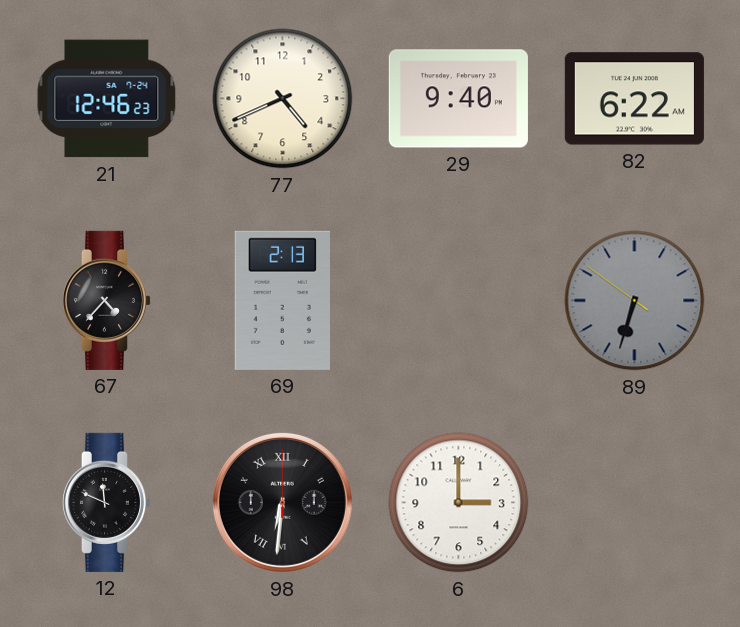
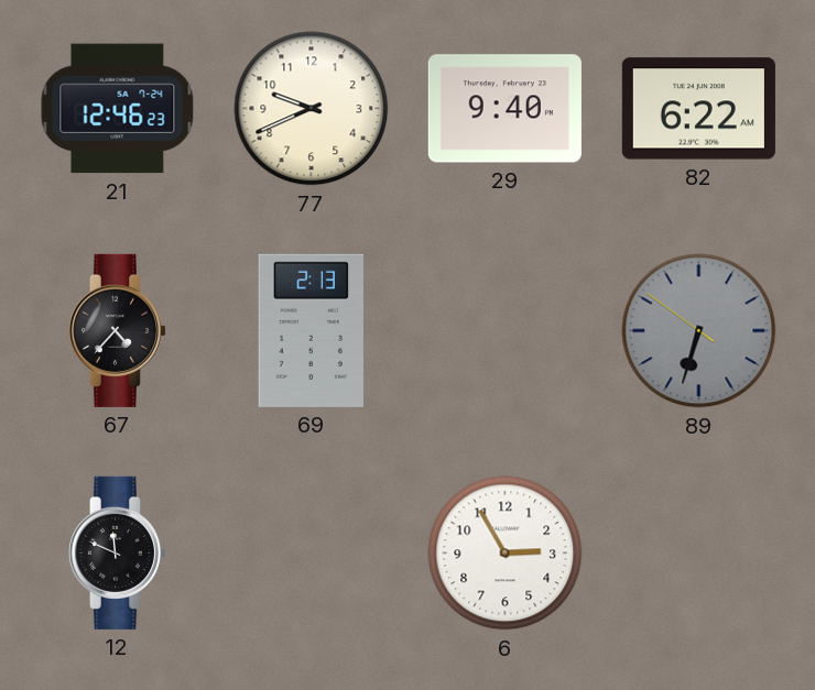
77: 4:41 -> 9:41
98: 6:31 -> none
6: 3:00 -> 2:55
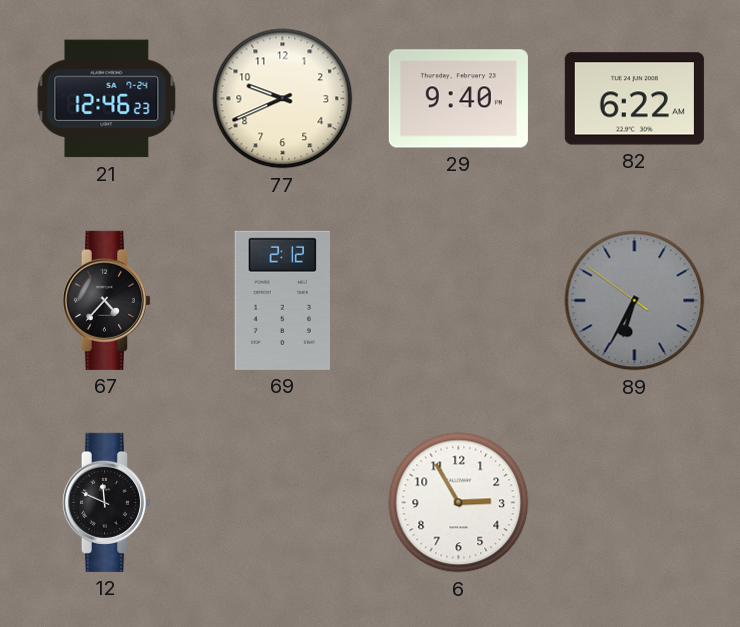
69: 2:13 -> 2:12
89: 6:32 -> 6:34
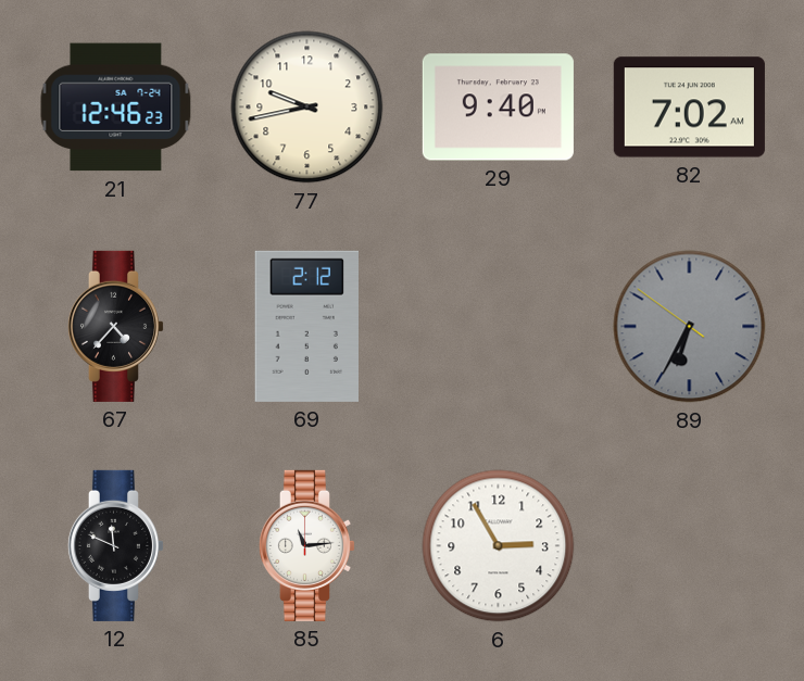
77: 9:41 -> 9:43
82: 6:22 -> 7:02
85: none -> 11:14
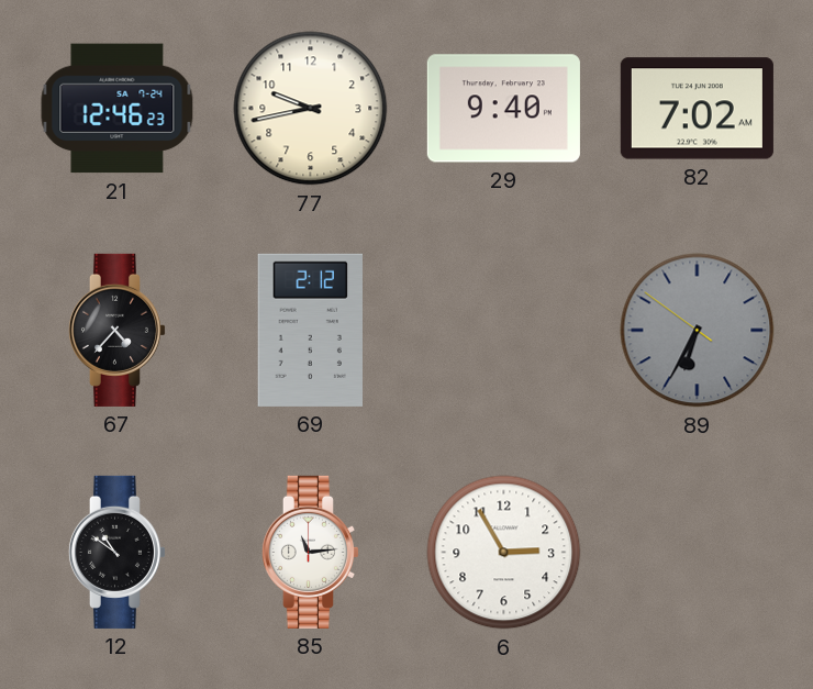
12: 11:49 -> 10:51
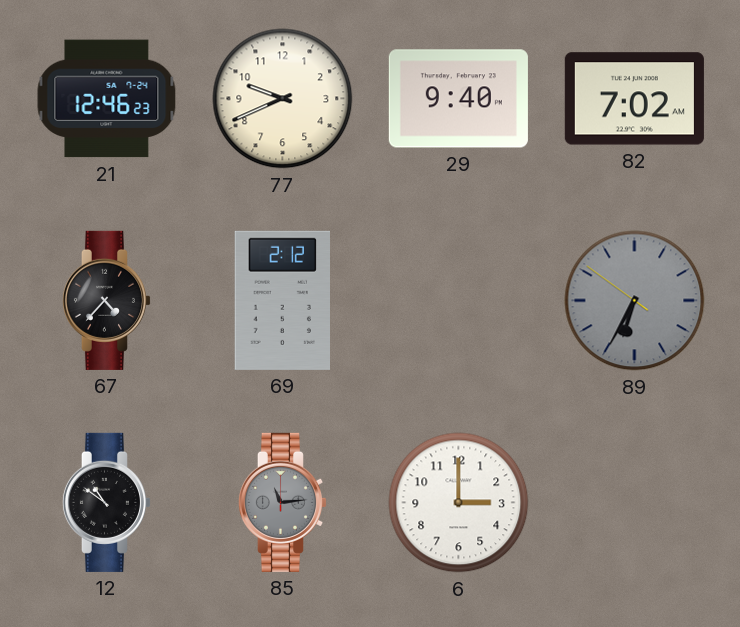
77: 9:43 -> 9:41
85 dial: white -> grey
6: 2:55 -> 3:00
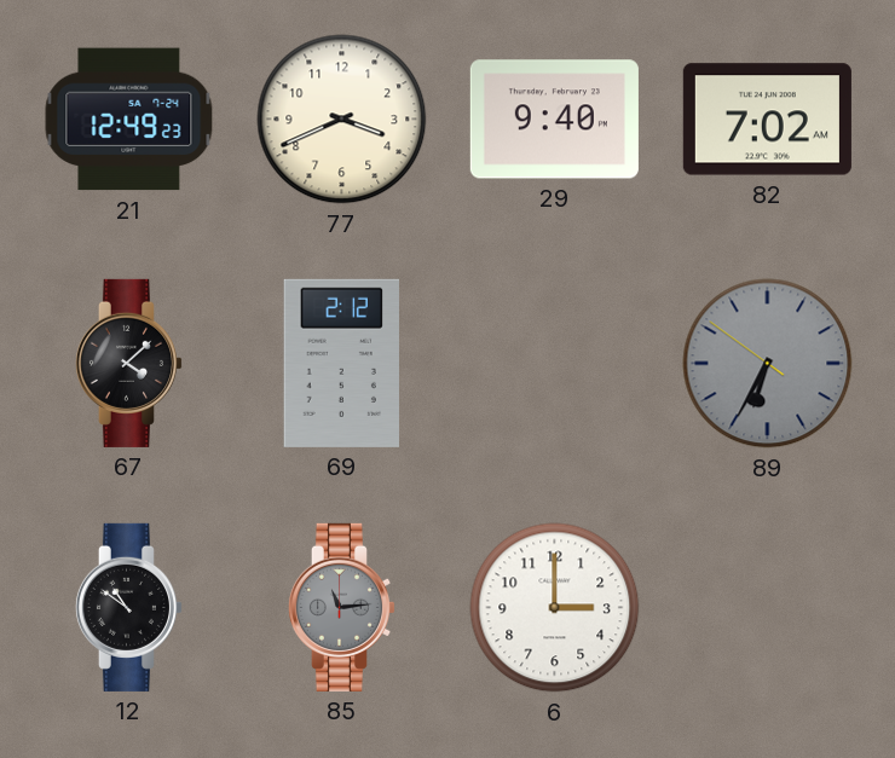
21: 12:46 -> 12:49
77: 9:41 -> 3:41
67: 4:37 -> 4:08
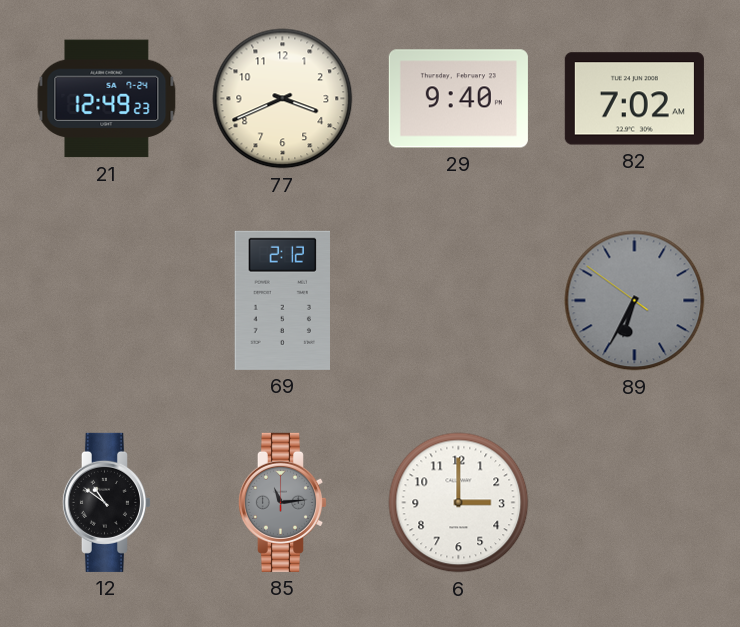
67: 4:08 -> none
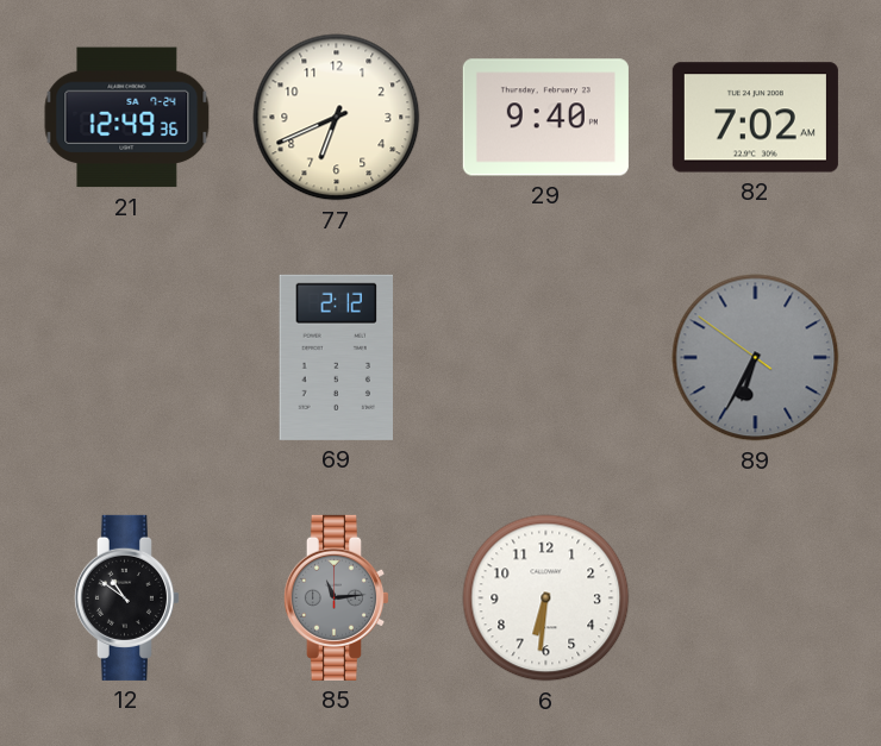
21: 12:49:23 -> 12:49:36
77: 3:41 -> 6:41
6: 3:00 -> 6:31
